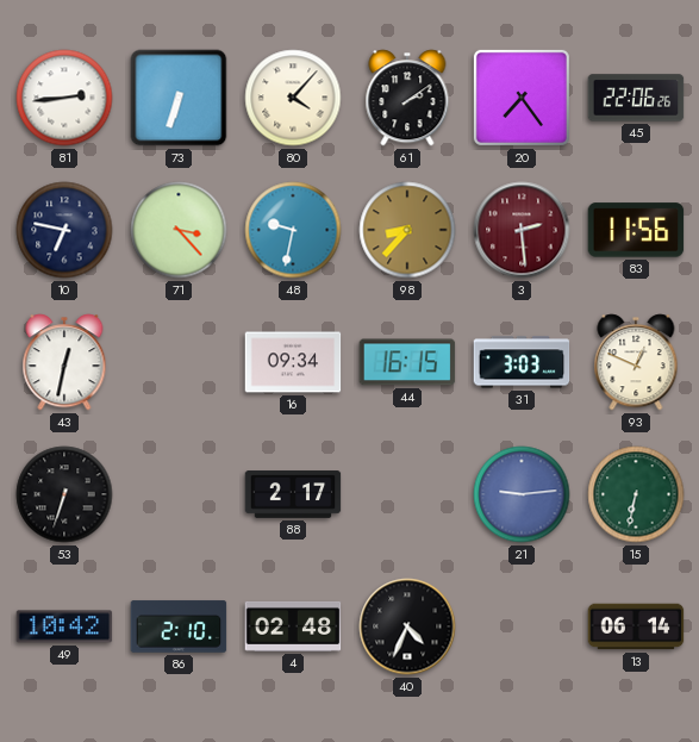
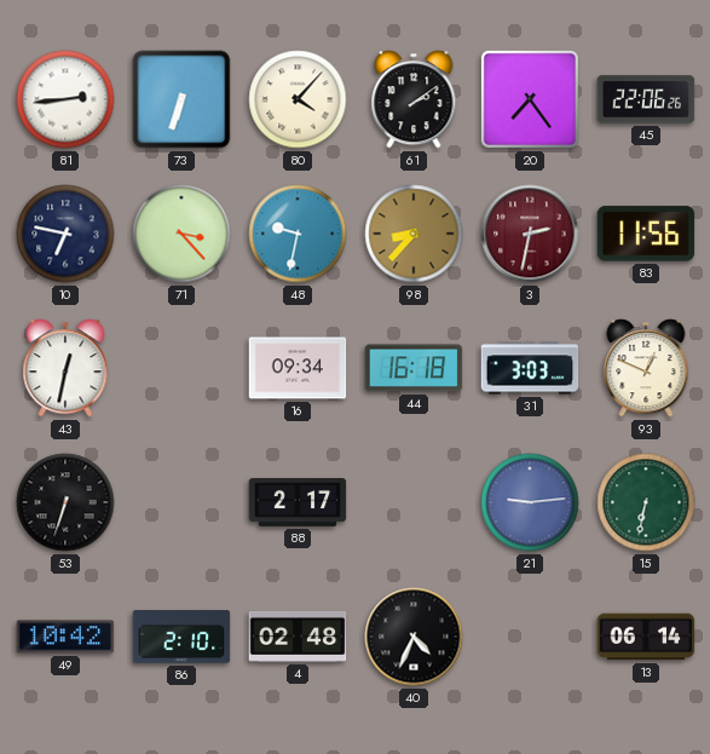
3: 2:29 -> 2:32
44: 16:15 -> 16:18
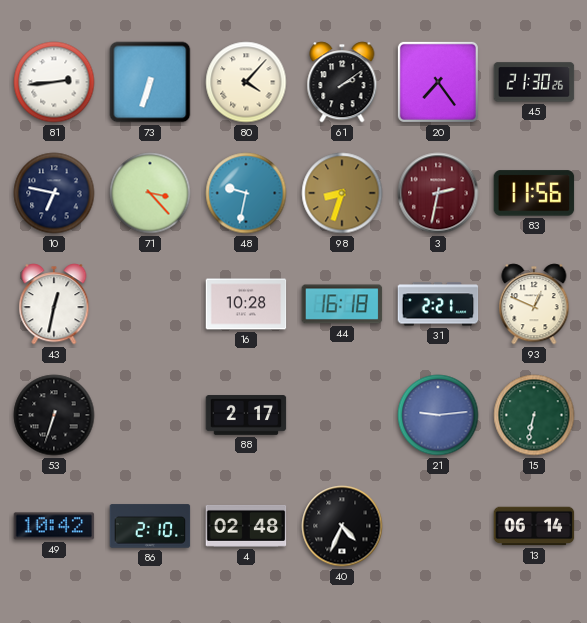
45: 22:06 -> 21:30
98: 8:37 -> 8:33
16: 09:34 -> 10:28
31: 3:03 -> 2:21
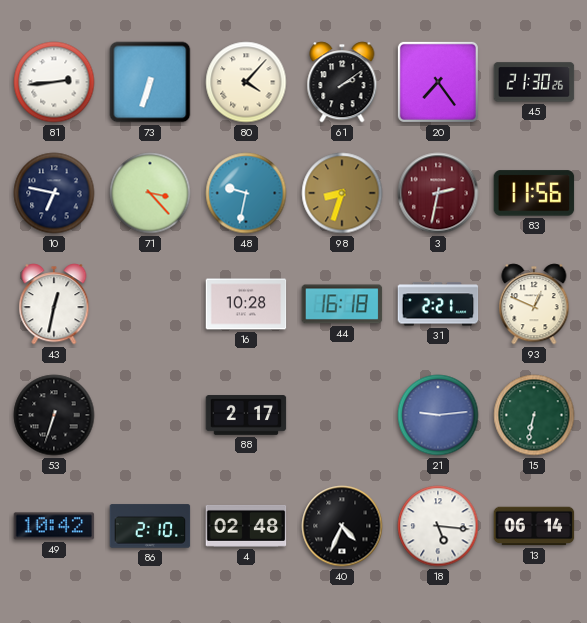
18: none -> 5:16
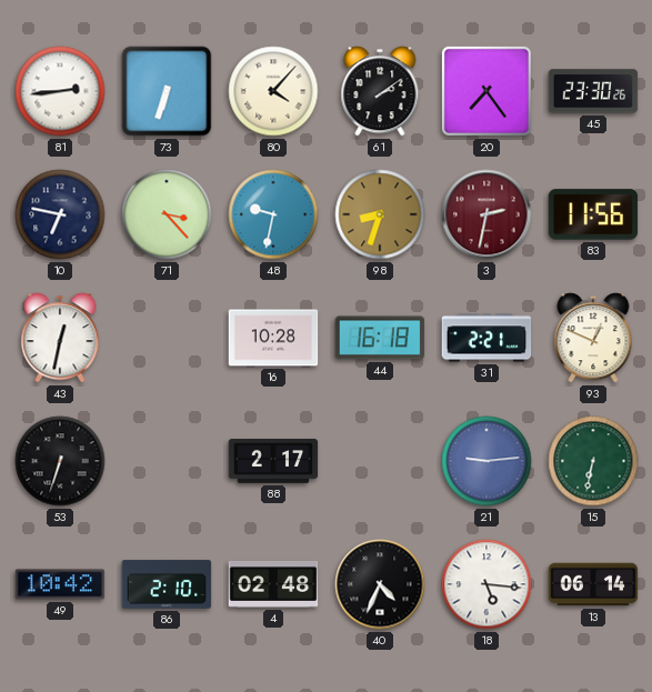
45: 21:30 -> 23:30
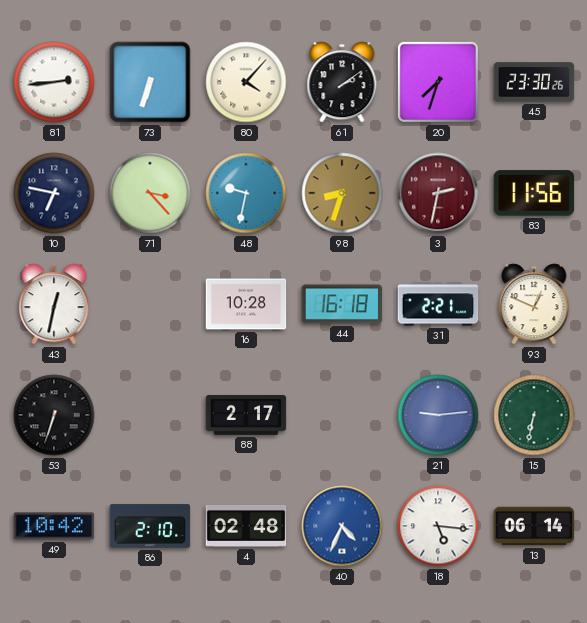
20: 7:24 -> 7:33
40 dial: black -> blue
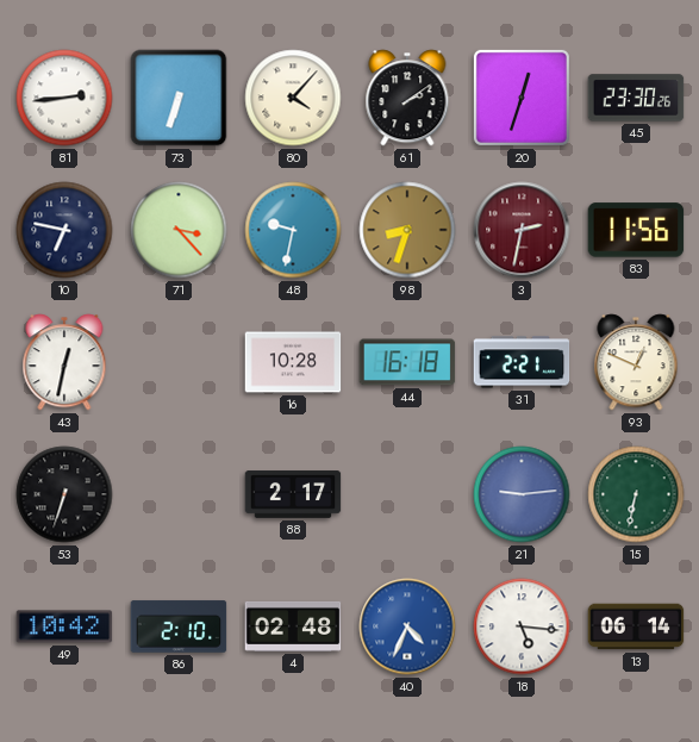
20: 7:33 -> 12:33
